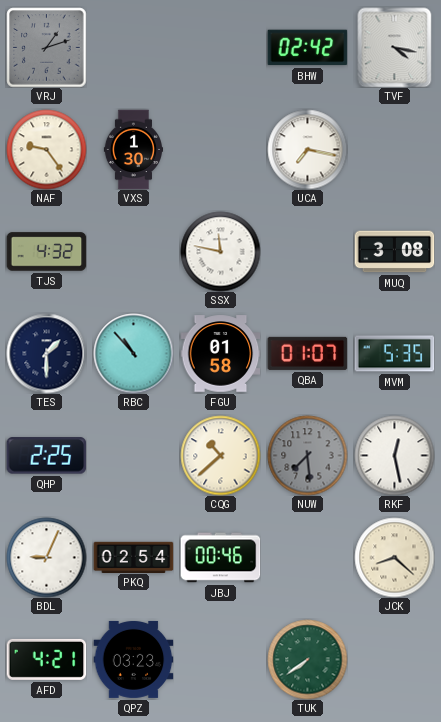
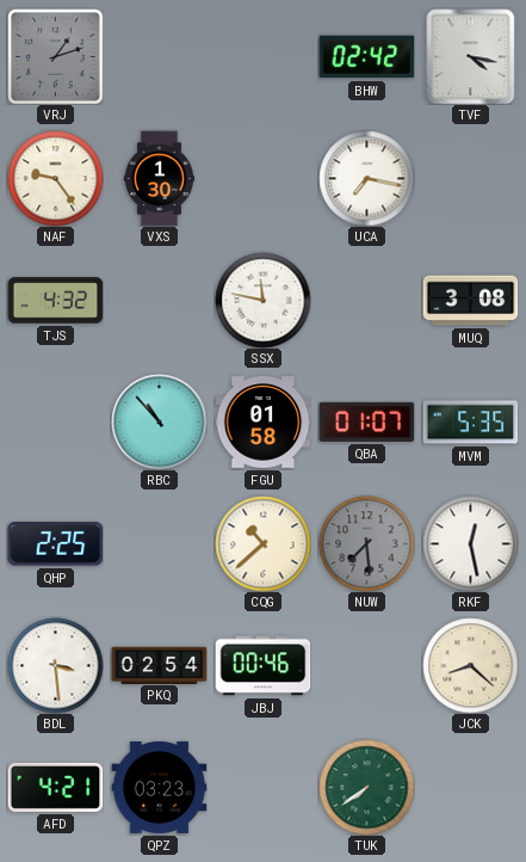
TES: 1:30 -> none
BDL: 9:04 -> 3:29
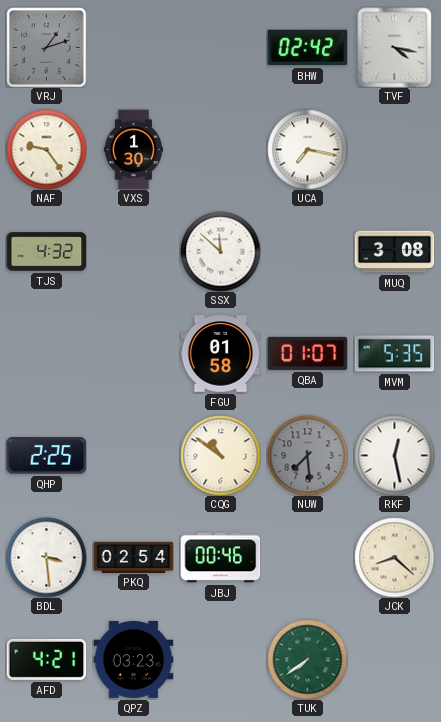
SSX: 11:47 -> 11:52
RBC: 10:53 -> none
CQG: 10:38 -> 10:51
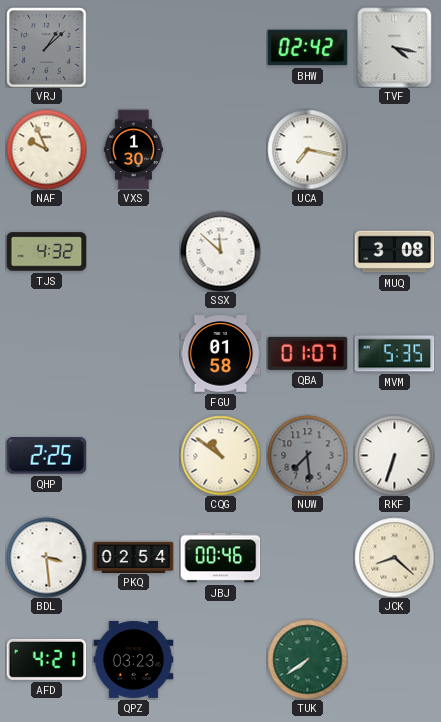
VRJ: 1:12 -> 1:08
NAF: 9:24 -> 9:56
RKF: 12:28 -> 6:33
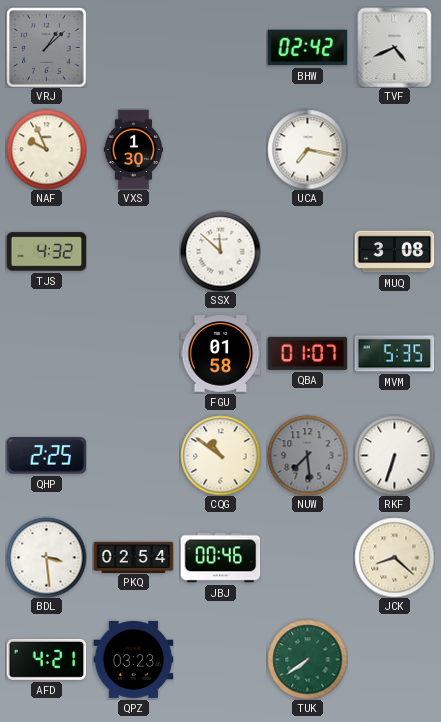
TVF: 4:17 -> 4:41
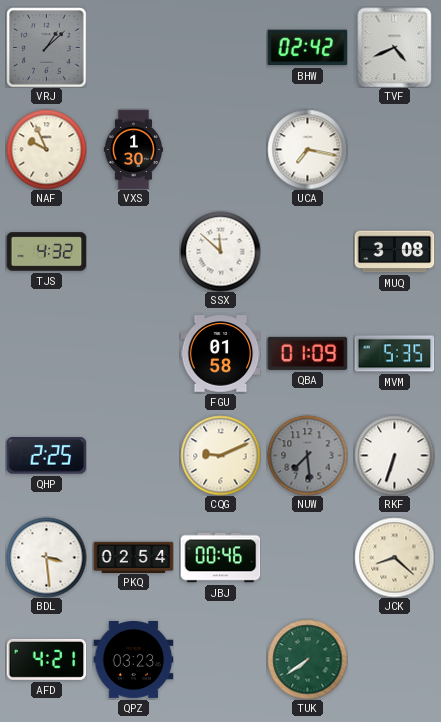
QBA: 01:07 -> 01:09
CQG: 10:51 -> 9:11
